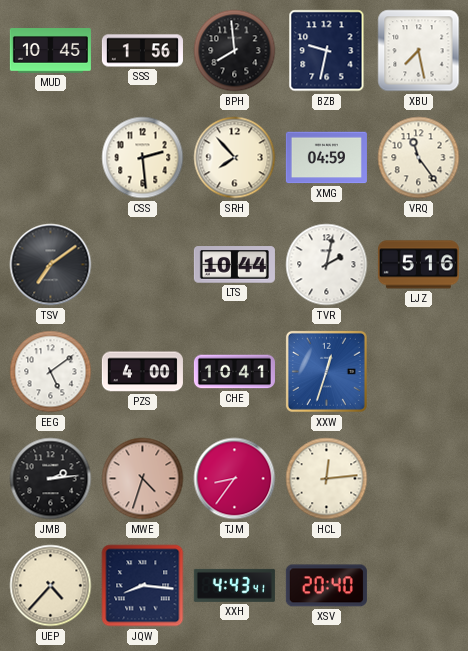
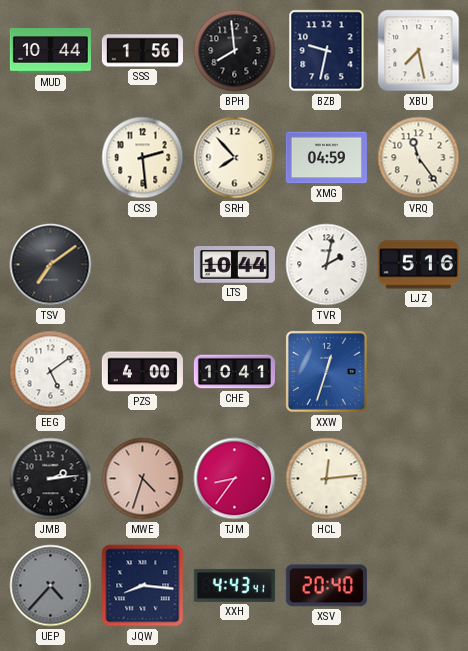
MUD: 10:45 -> 10:44
UEP dial: cream -> grey
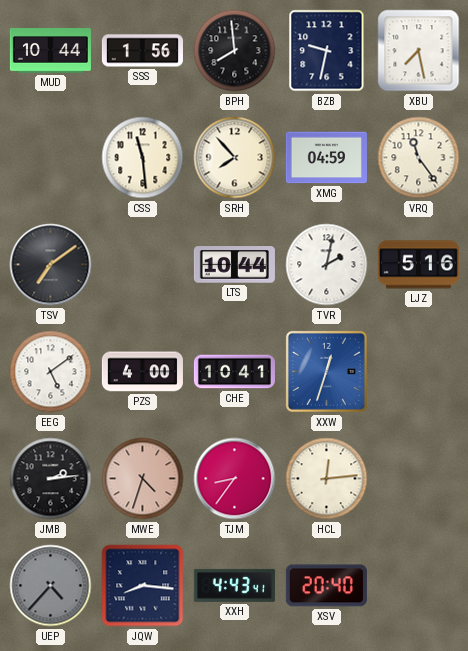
CSS: 2:29 -> 11:29
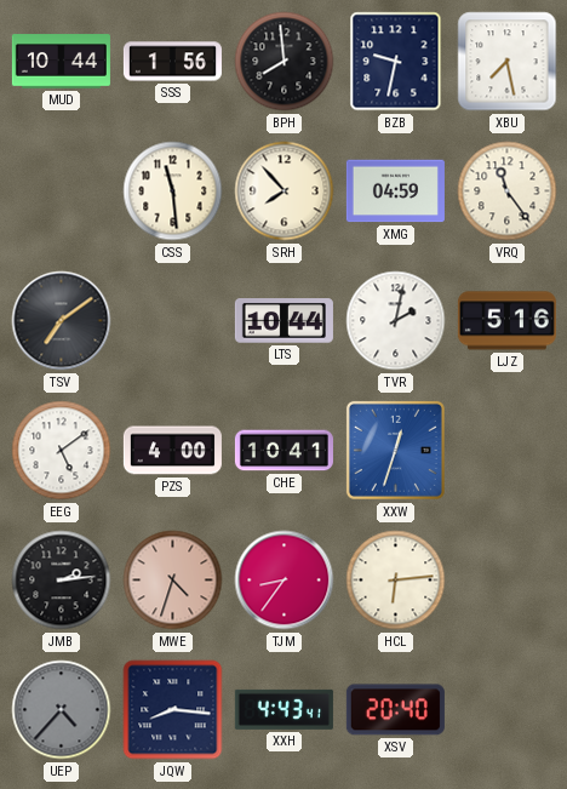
HCL: 12:14 -> 6:14
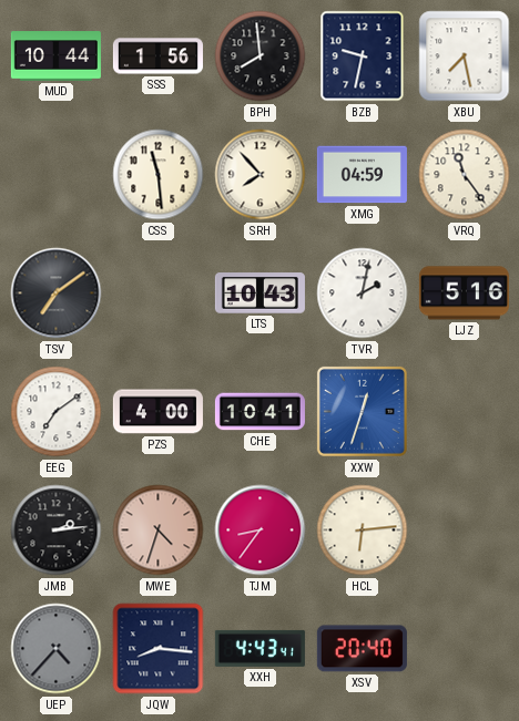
LTS: 10:44 -> 10:43
EEG: 5:09 -> 7:09
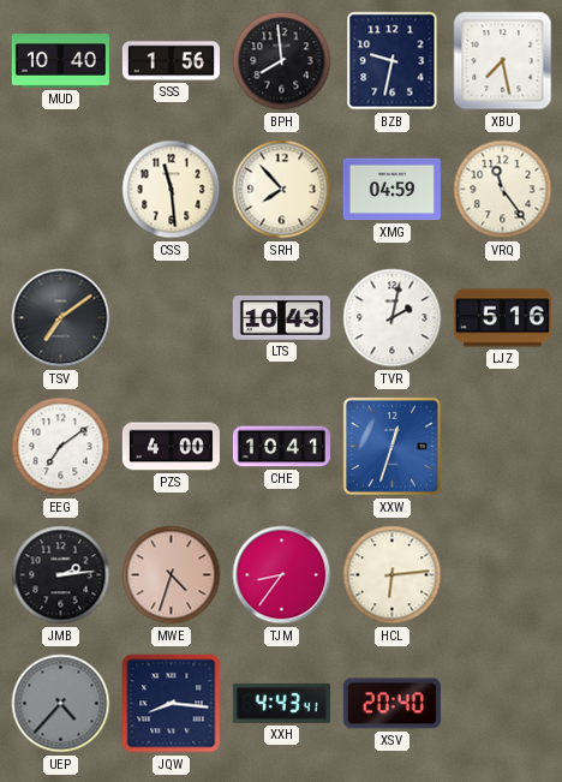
MUD: 10:44 -> 10:40
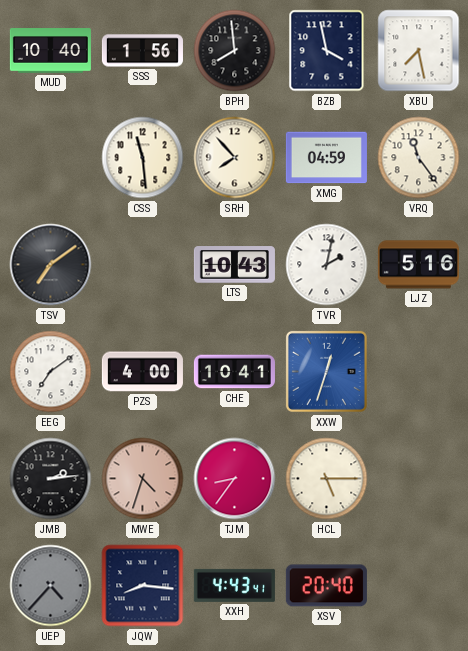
BZB: 9:32 -> 3:58
HCL: 6:14 -> 5:15
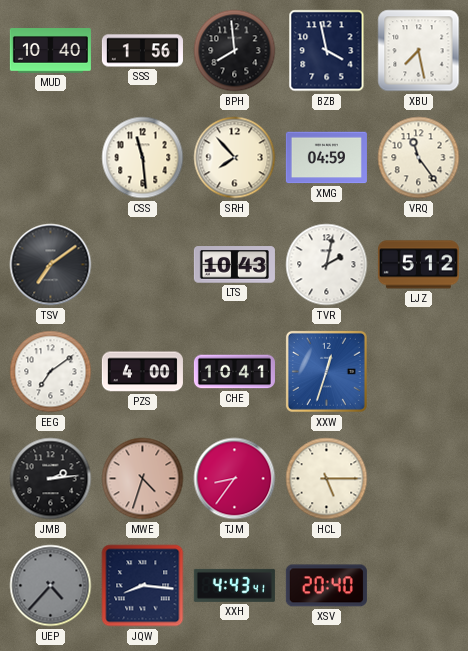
LJZ: 5:16 -> 5:12
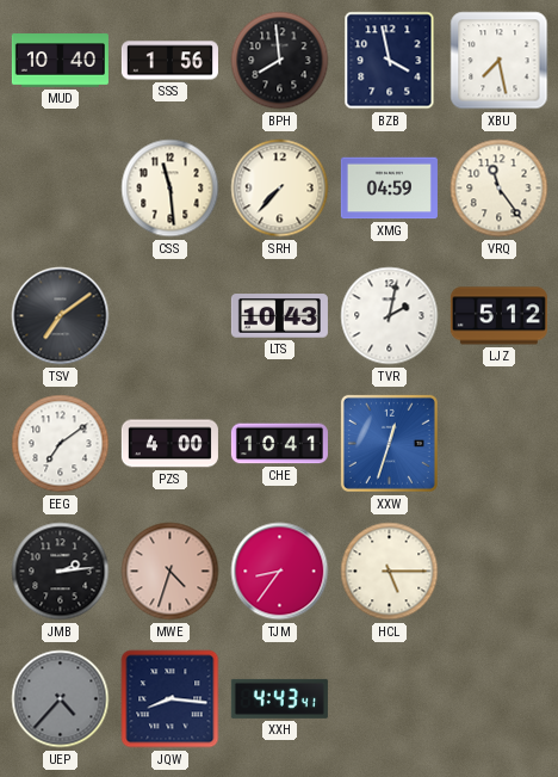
SRH: 7:53 -> 7:37
XSV: 20:40 -> none
